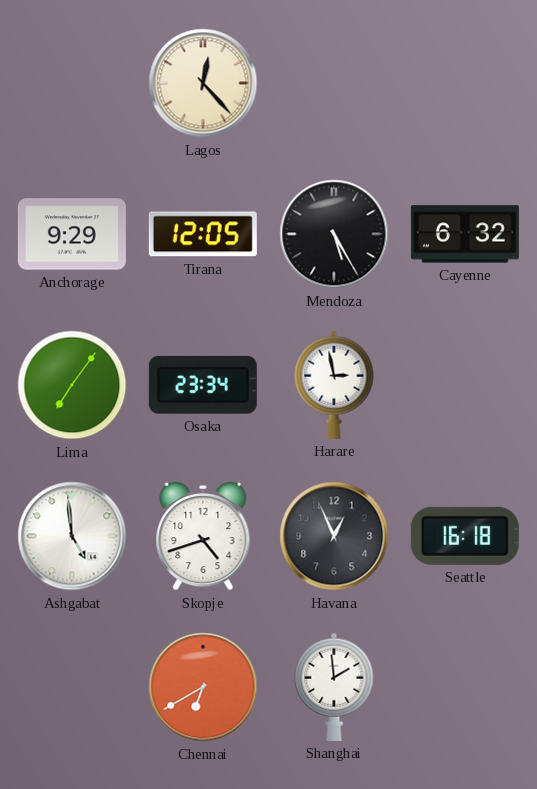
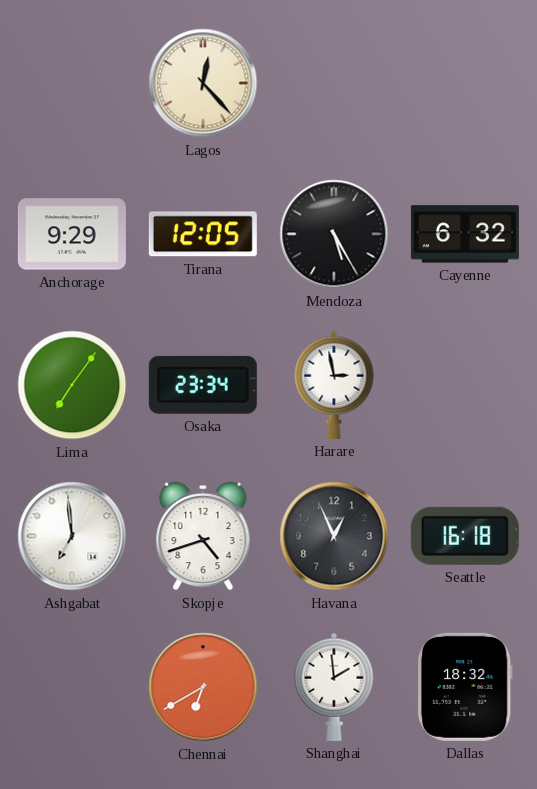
Ashgabat: 4:59 -> 6:59
Dallas: none -> 18:32
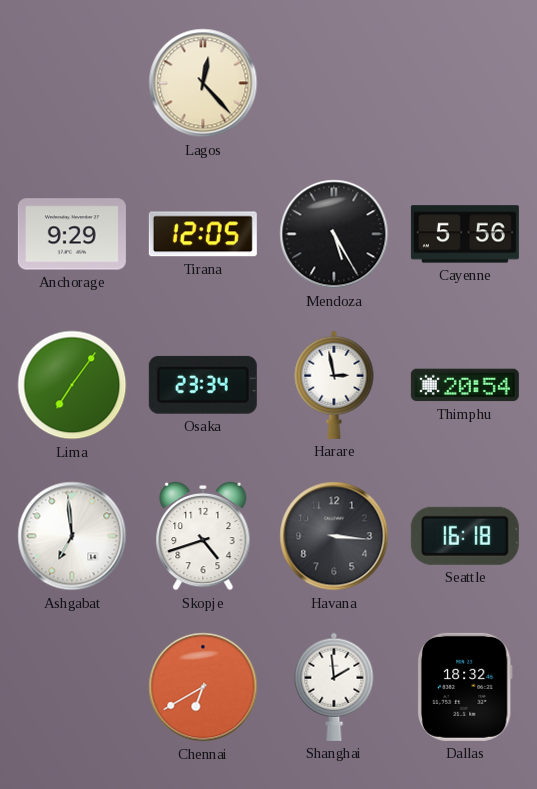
Cayenne: 6:32 -> 5:56
Thimphu: none -> 20:54
Havana: 12:56 -> 3:16
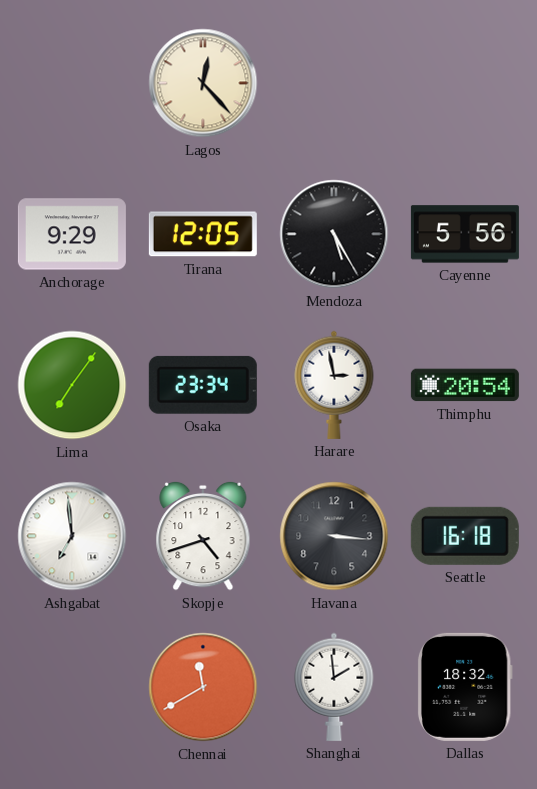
Chennai: 6:40 -> 11:40
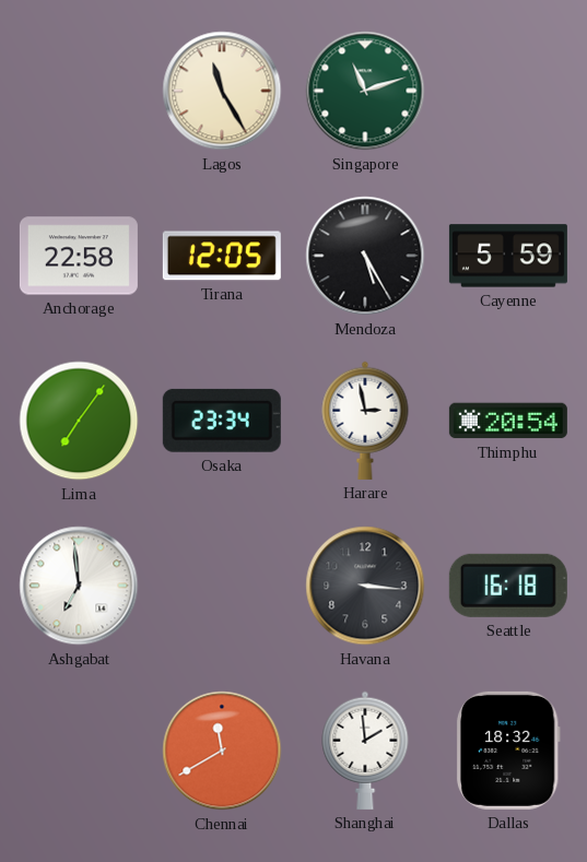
Lagos: 12:23 -> 11:25
Singapore: none -> 11:12
Anchorage: 9:29 -> 22:58
Cayenne: 5:56 -> 5:59
Skopje: 4:42 -> none
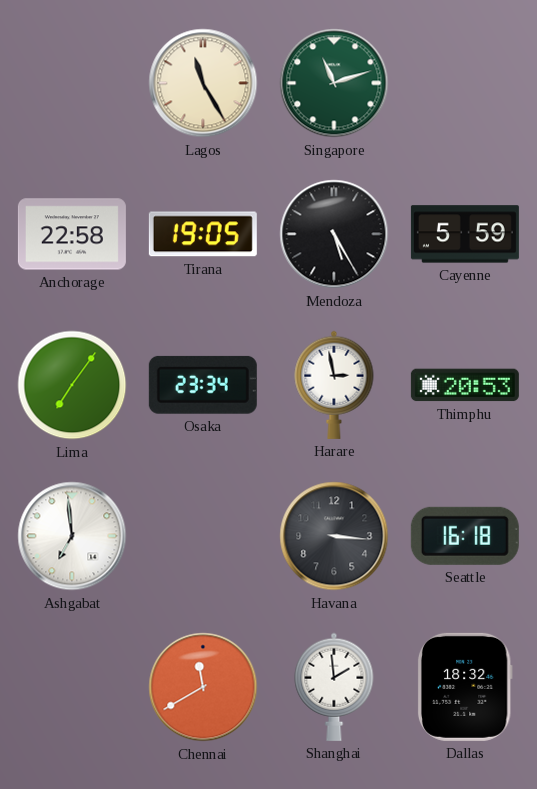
Tirana: 12:05 -> 19:05
Thimphu: 20:54 -> 20:53
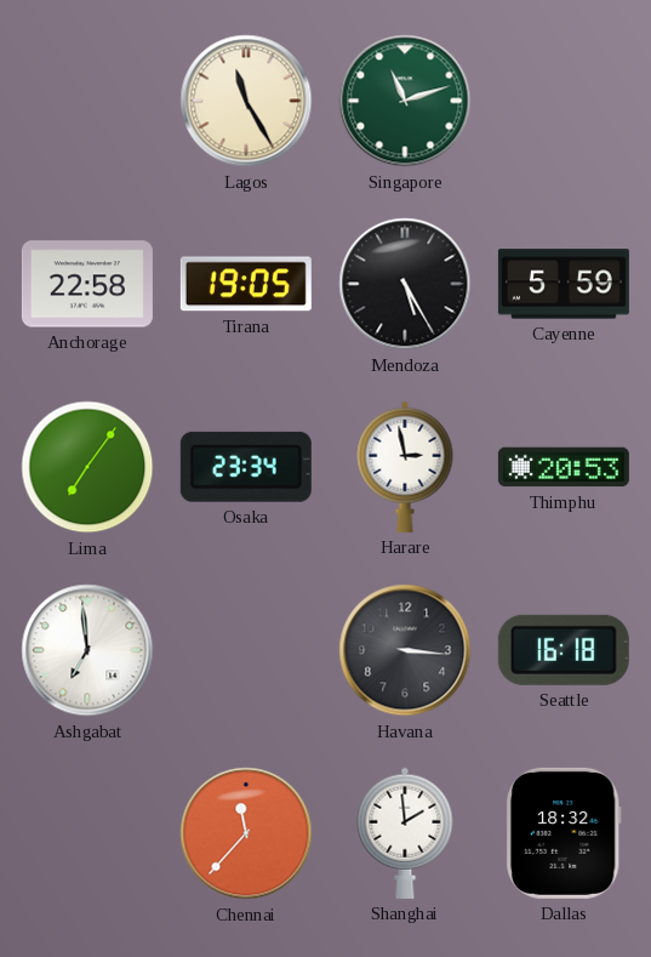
Chennai: 11:40 -> 11:37
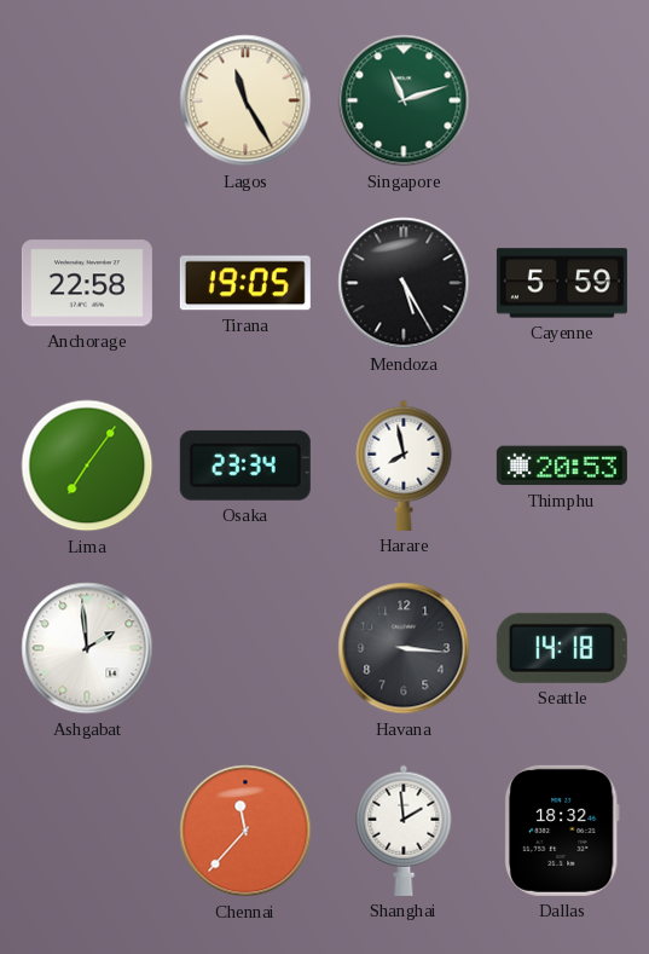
Harare: 2:58 -> 7:58
Ashgabat: 6:59 -> 1:59
Seattle: 16:18 -> 14:18
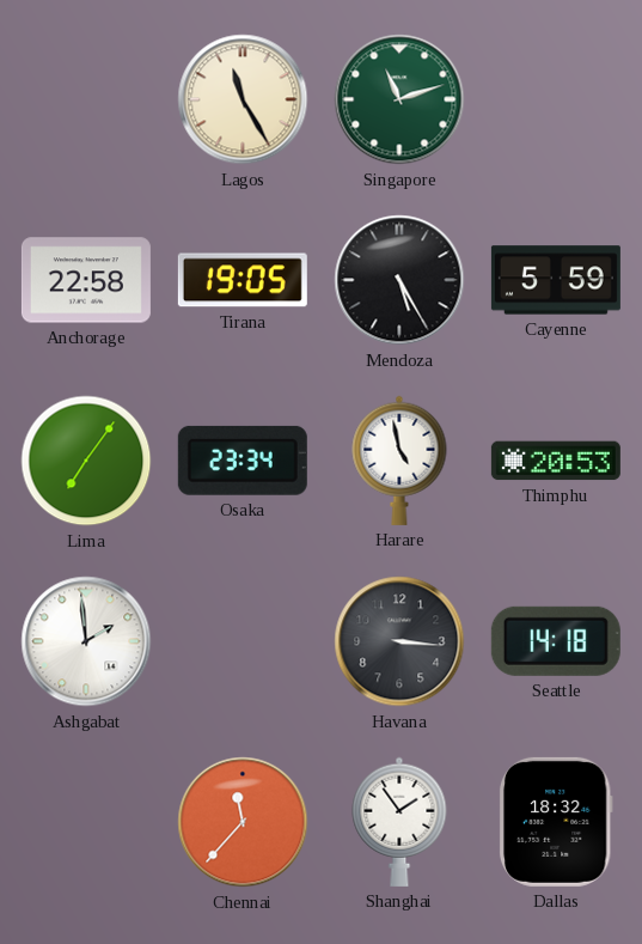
Harare: 7:58 -> 4:58
Shanghai: 1:59 -> 1:54
